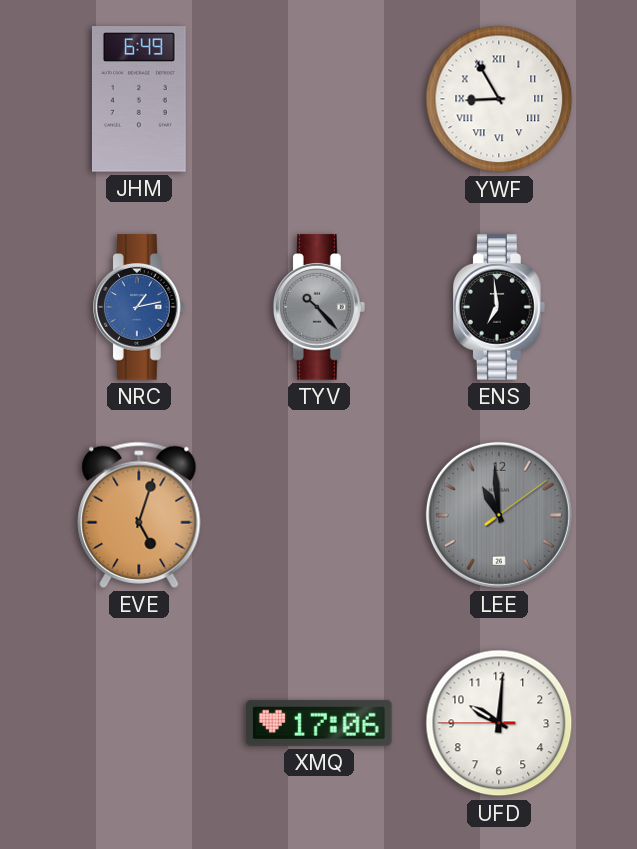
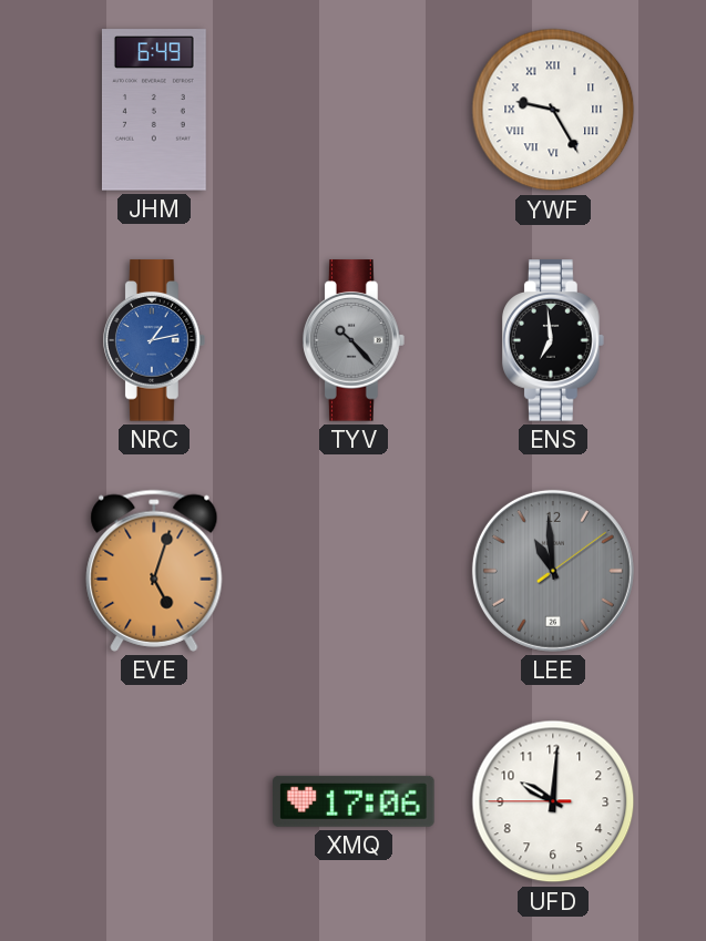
YWF: 8:55 -> 9:25
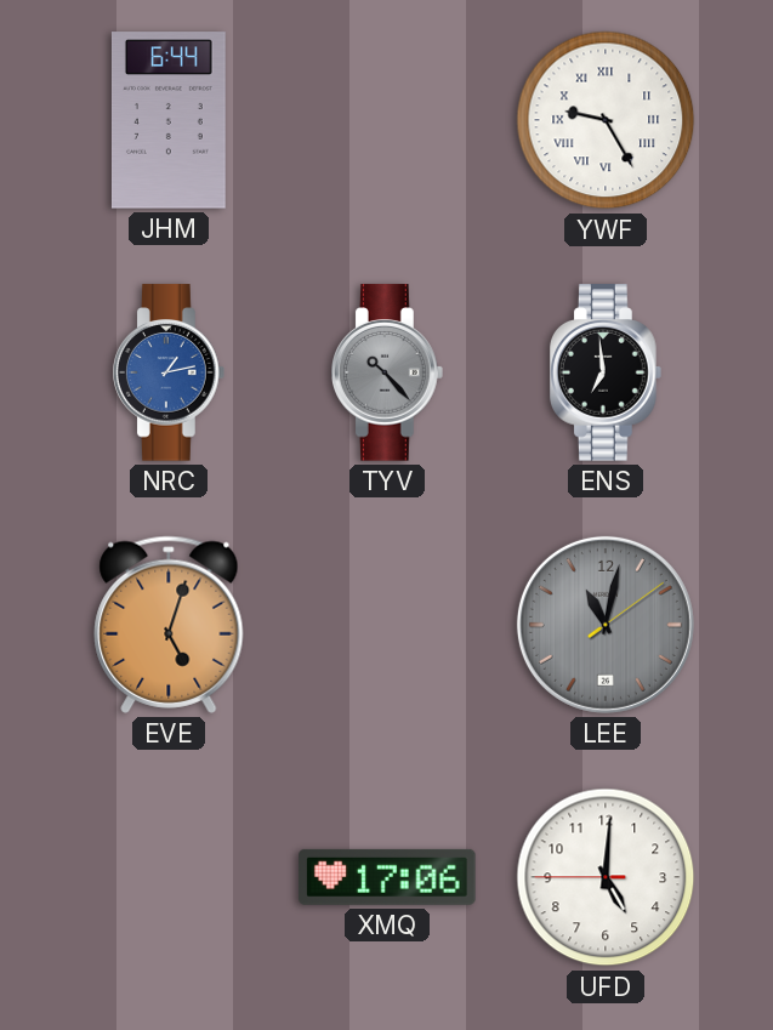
JHM: 6:49 -> 6:44
LEE: 10:59 -> 11:02
UFD: 10:00 -> 5:00
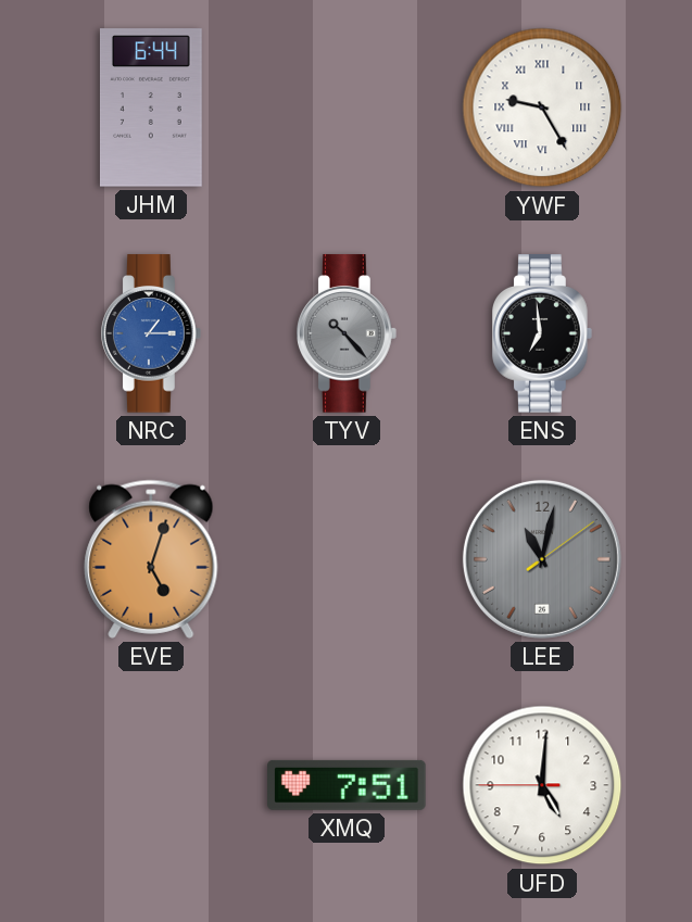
NRC: 1:13 -> 1:15
XMQ: 17:06 -> 7:51
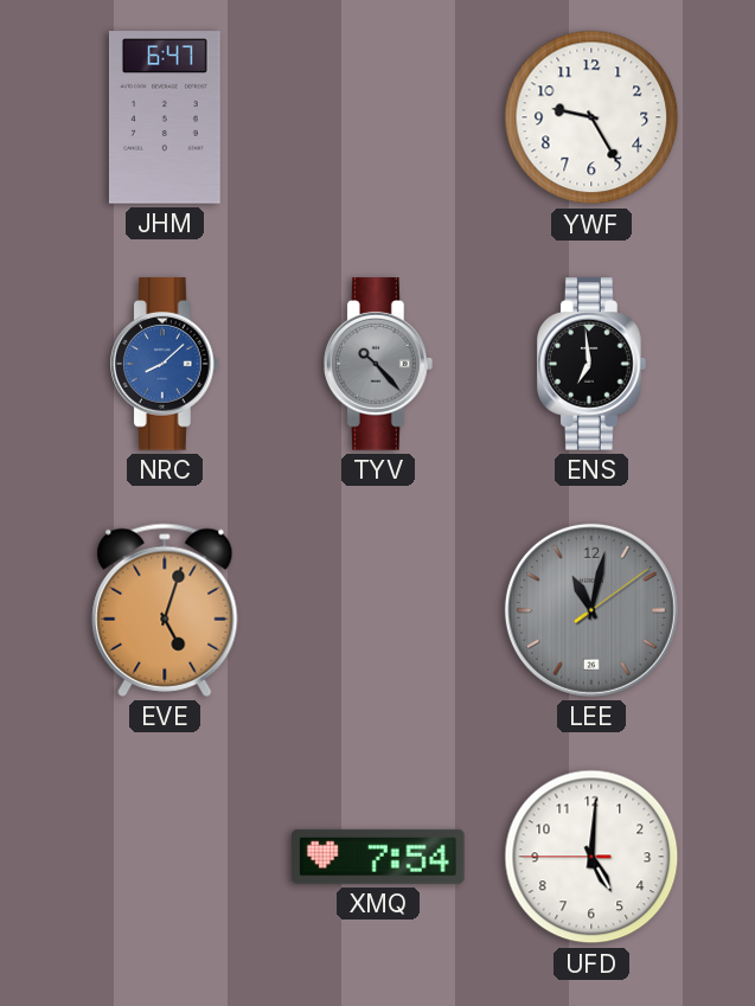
JHM: 6:44 -> 6:47
YWF numerals: Roman -> Arabic
NRC: 1:15 -> 8:08
XMQ: 7:51 -> 7:54
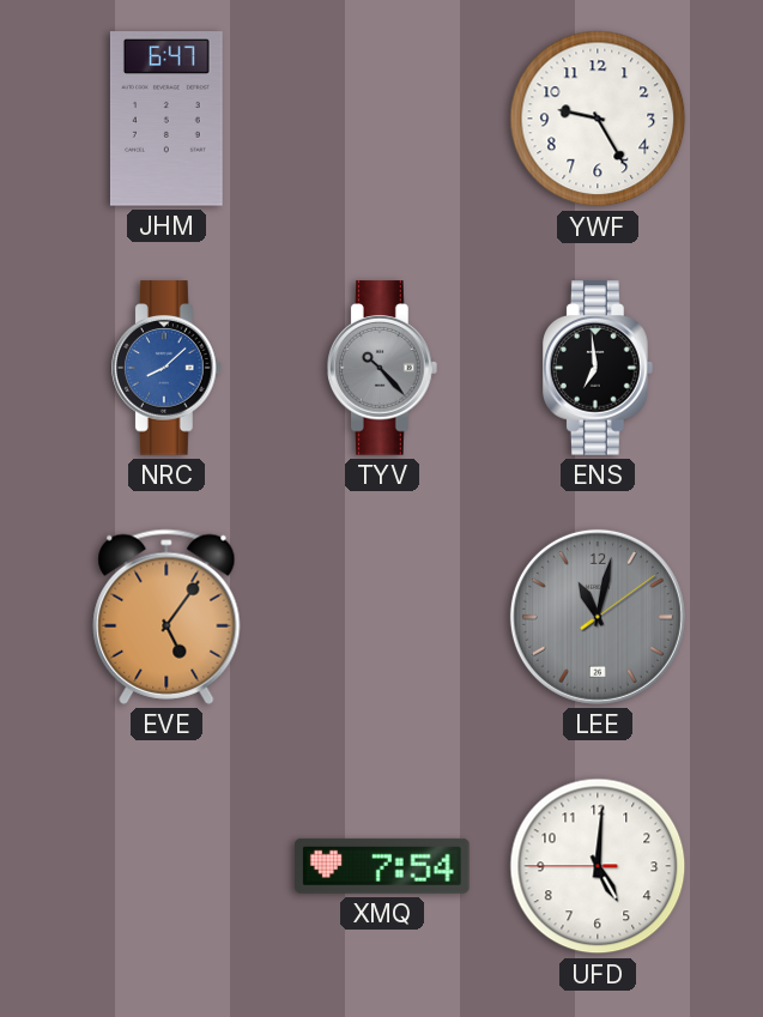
EVE: 5:03 -> 5:06
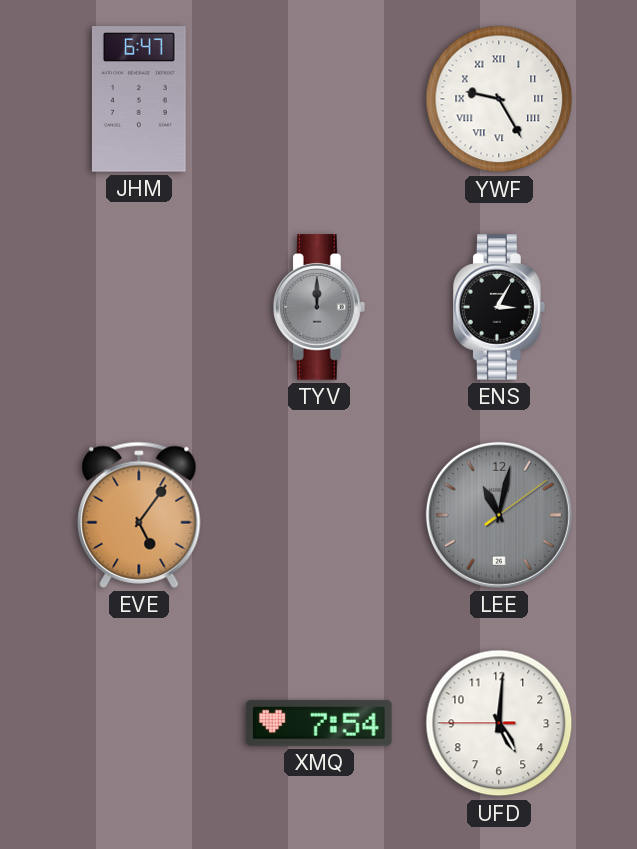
YWF numerals: Arabic -> Roman
NRC: 8:08 -> none
TYV: 10:23 -> 12:00
ENS: 6:59 -> 3:05
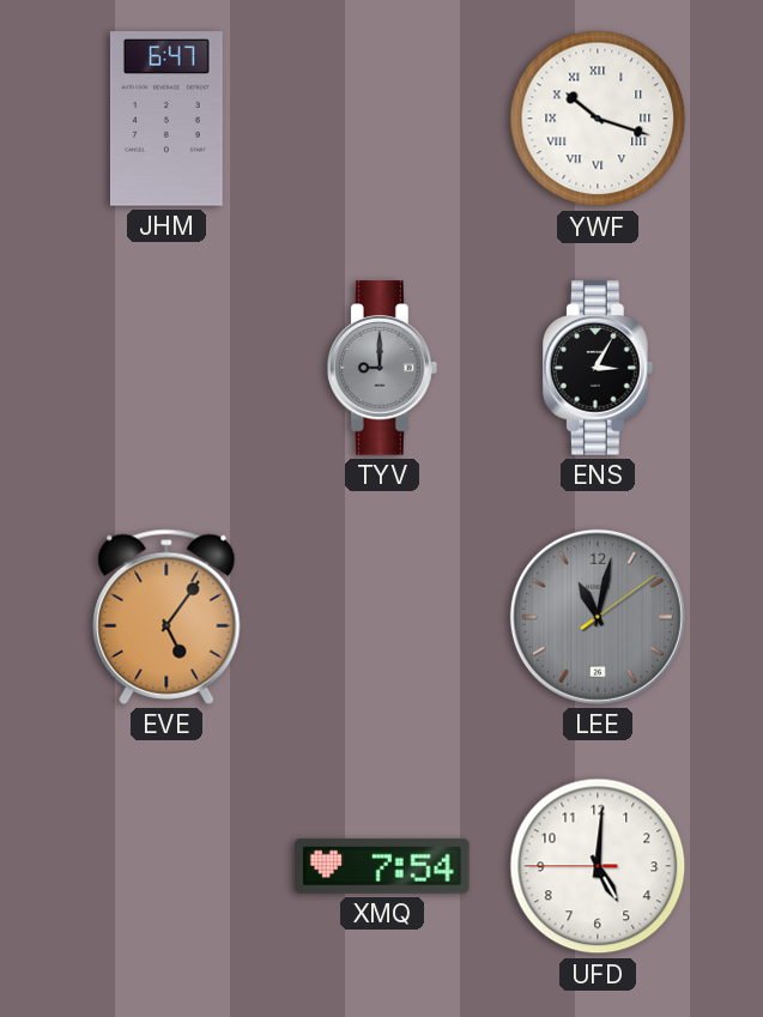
YWF: 9:25 -> 10:18
TYV: 12:00 -> 9:00
